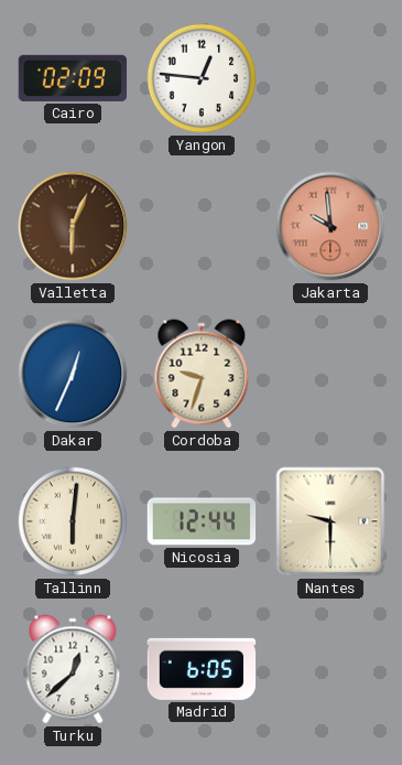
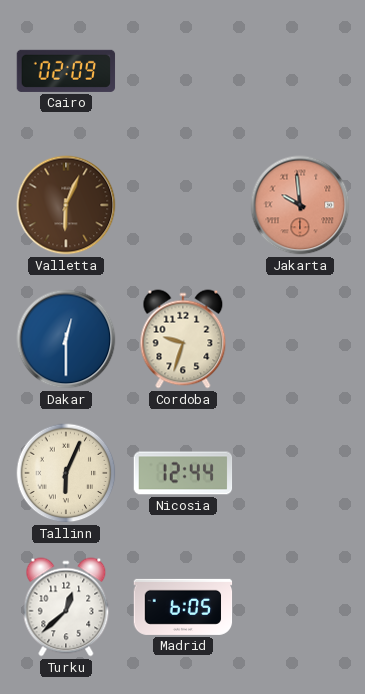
Yangon: 12:46 -> none
Dakar: 12:34 -> 12:30
Tallinn: 6:01 -> 6:04
Nantes: 9:30 -> none
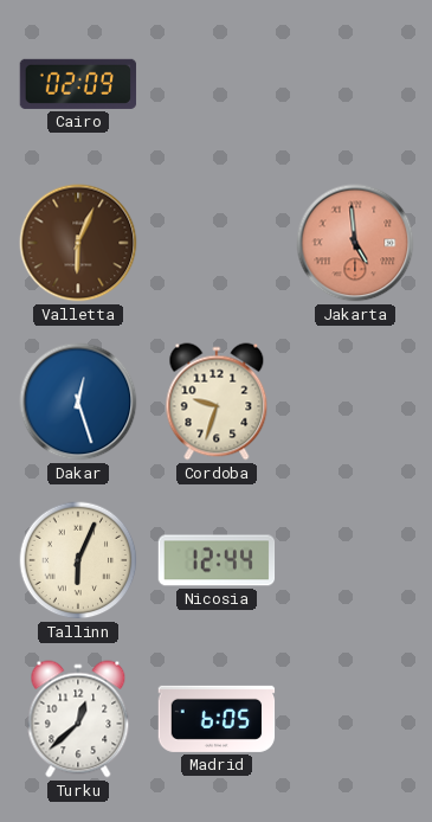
Jakarta: 9:59 -> 4:59
Dakar: 12:30 -> 12:27
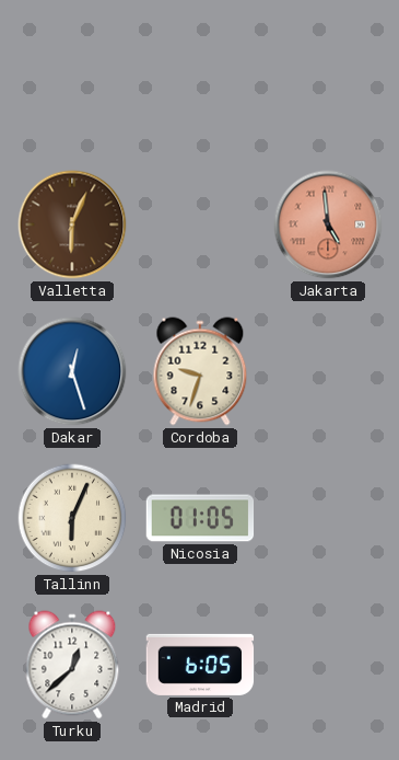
Cairo: 02:09 -> none
Nicosia: 12:44 -> 01:05
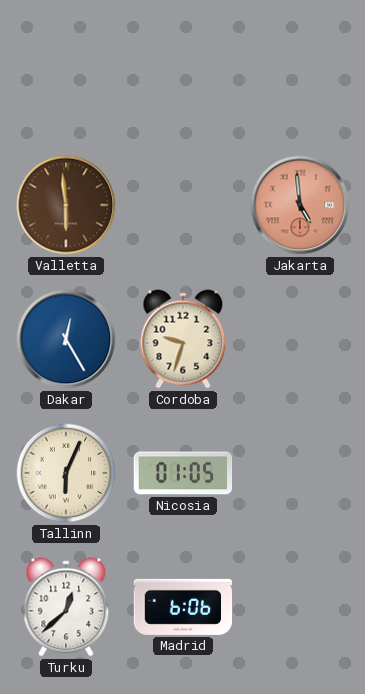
Valletta: 6:04 -> 5:59
Dakar: 12:27 -> 12:25
Madrid: 6:05 -> 6:06
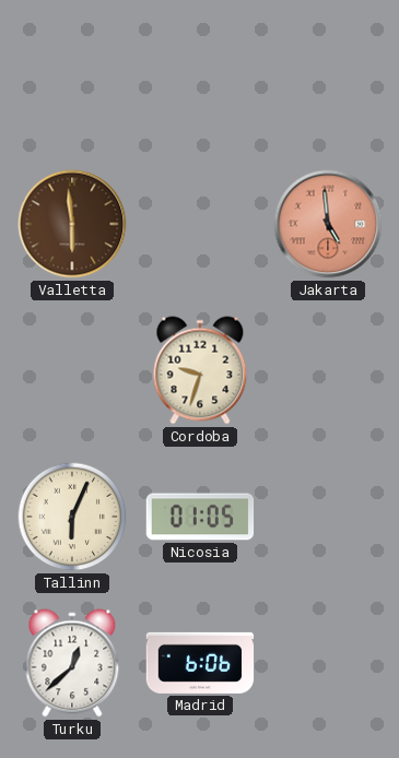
Dakar: 12:25 -> none
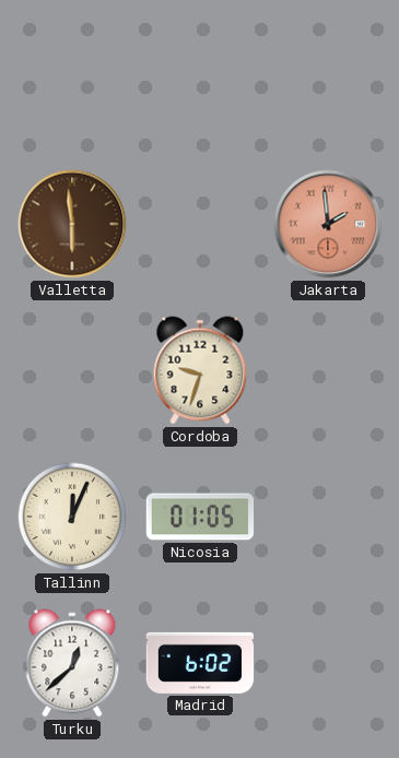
Jakarta: 4:59 -> 1:59
Tallinn: 6:04 -> 12:04
Madrid: 6:06 -> 6:02
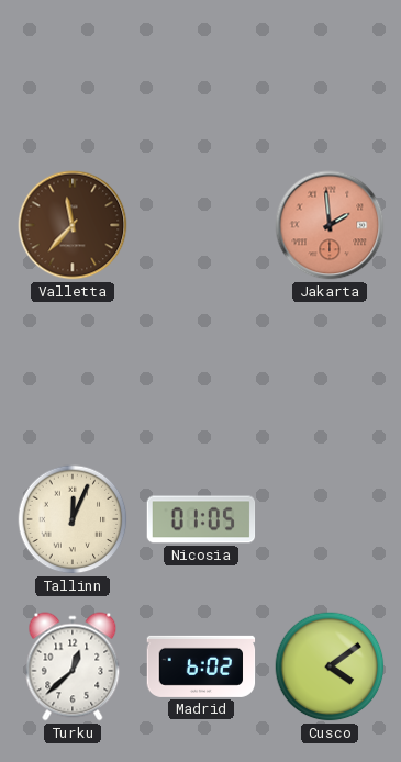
Valletta: 5:59 -> 11:37
Cordoba: 9:33 -> none
Cusco: none -> 4:09
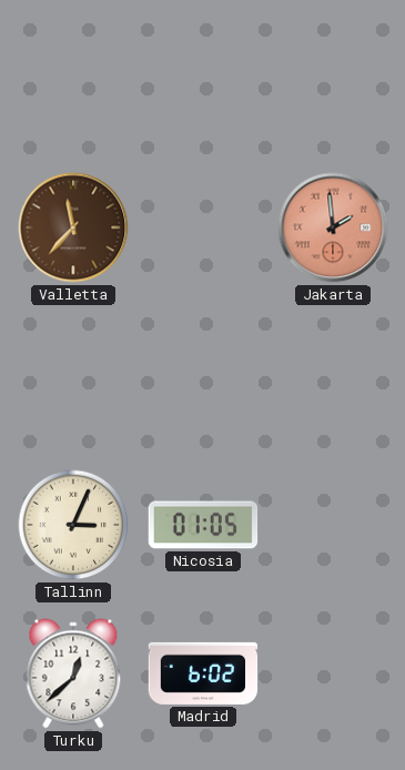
Tallinn: 12:04 -> 3:04
Cusco: 4:09 -> none
